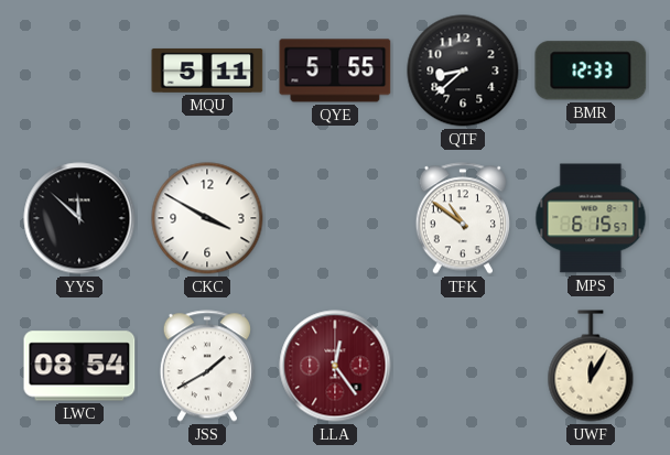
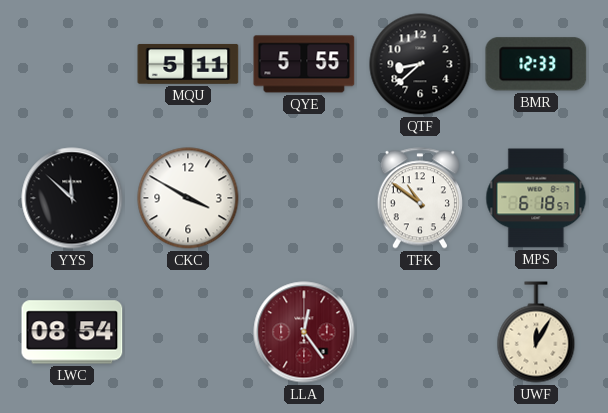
MPS: 6:15 -> 6:18
JSS: 1:40 -> none
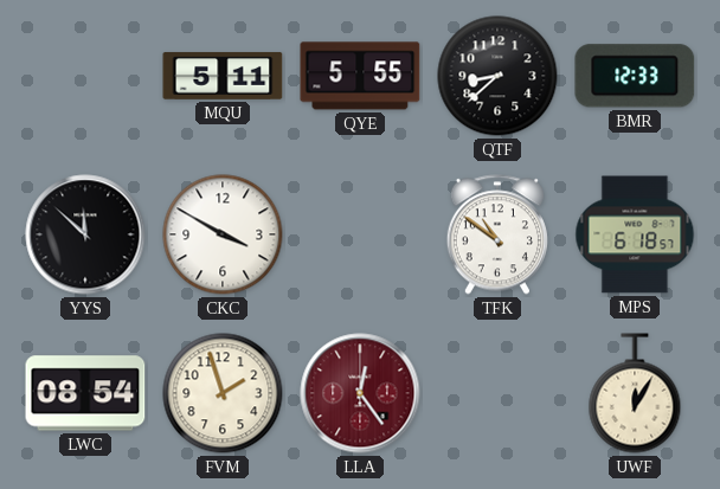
FVM: none -> 1:57
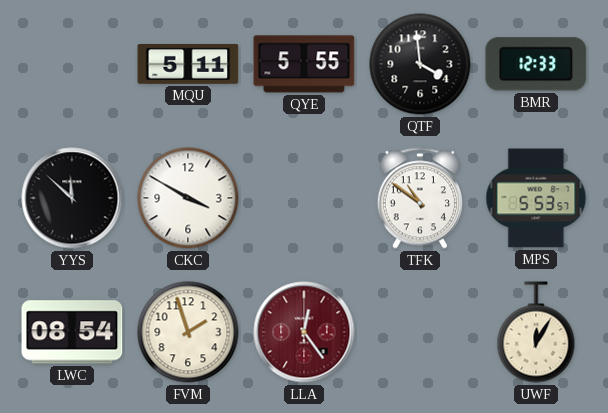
QTF: 8:38 -> 3:59
MPS: 6:18 -> 5:53
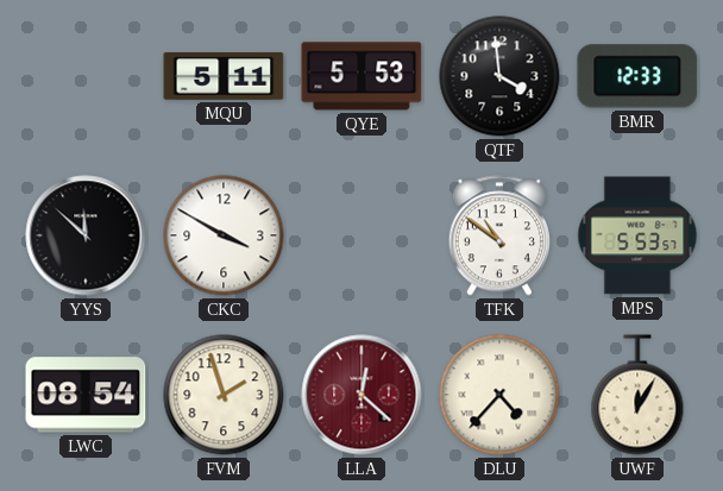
QYE: 5:55 -> 5:53
LLA: 12:24 -> 12:22
DLU: none -> 4:37
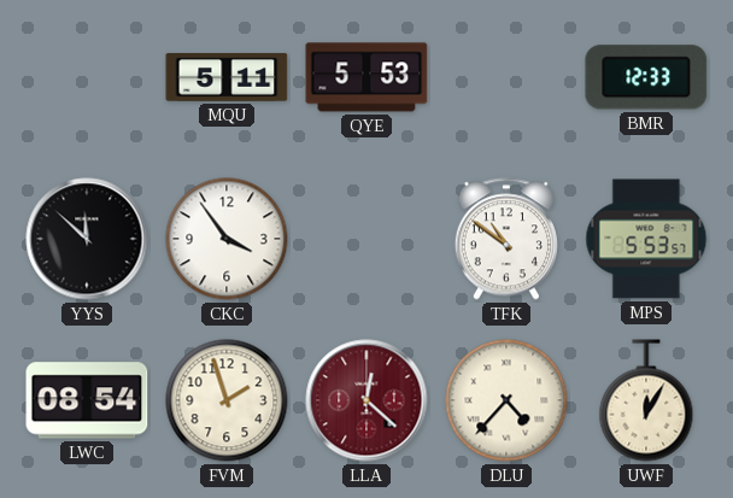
QTF: 3:59 -> none
CKC: 3:50 -> 3:54
